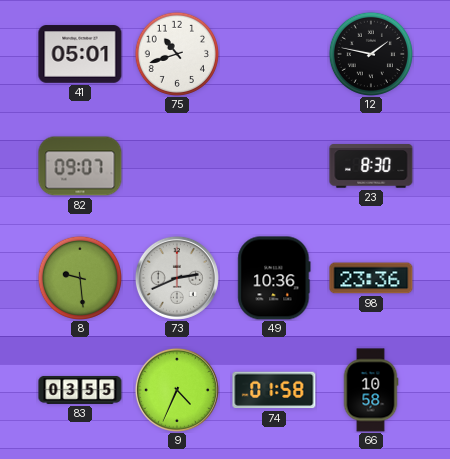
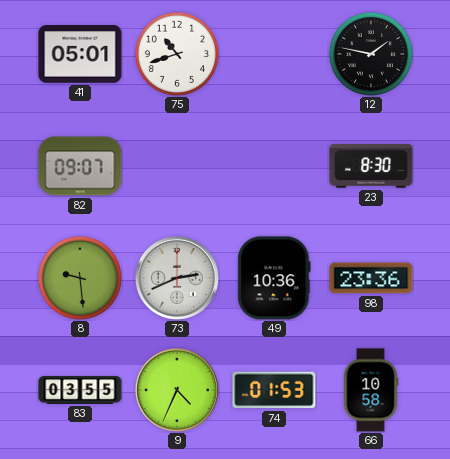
74: 01:58 -> 01:53
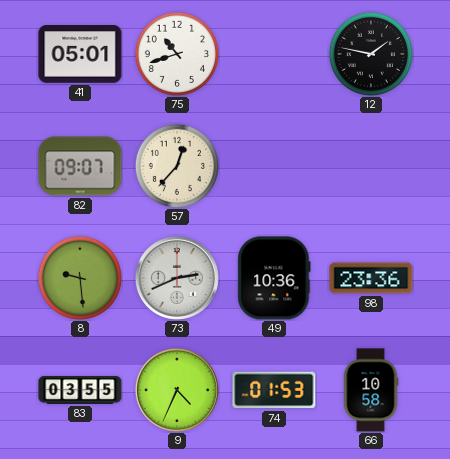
57: none -> 12:37
23: 8:30 -> none
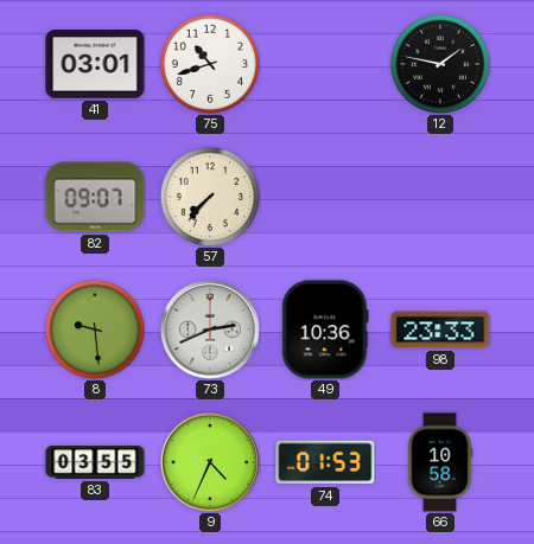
41: 05:01 -> 03:01
57: 12:37 -> 7:37
98: 23:36 -> 23:33
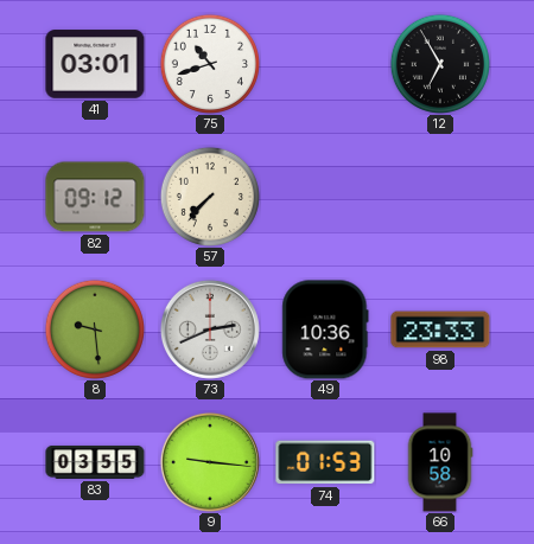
12: 1:47 -> 6:55
82: 09:07 -> 09:12
9: 4:34 -> 9:16
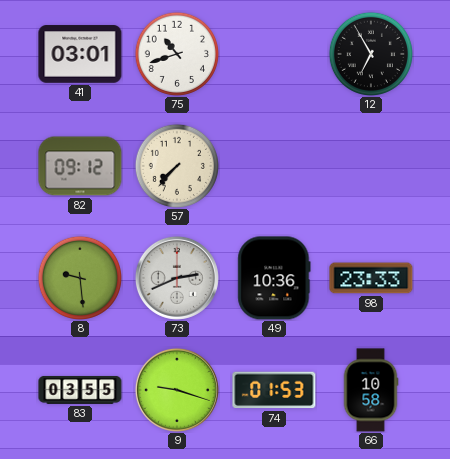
9: 9:16 -> 9:18
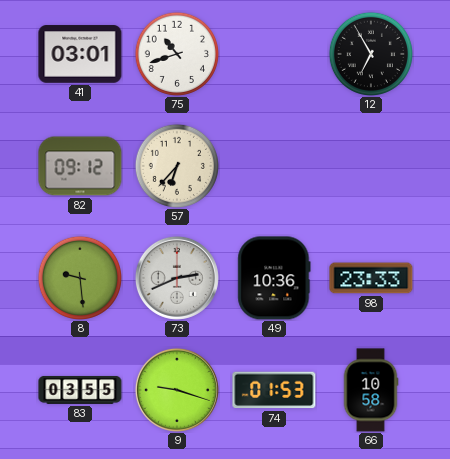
57: 7:37 -> 6:37
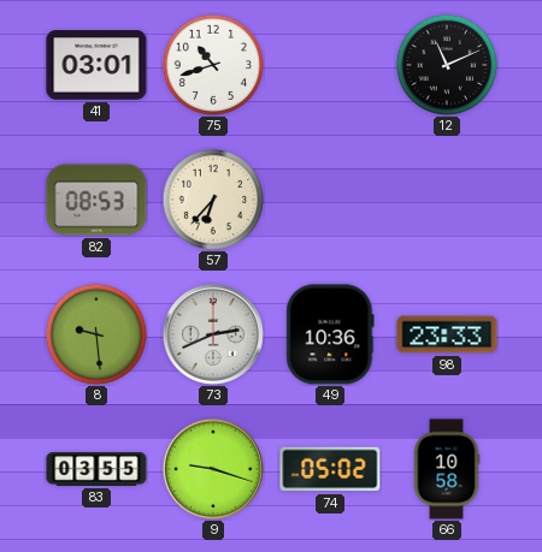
12: 6:55 -> 11:11
82: 09:12 -> 08:53
74: 01:53 -> 05:02
